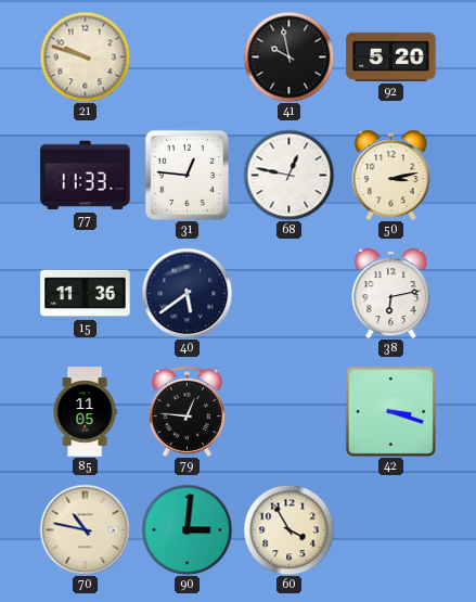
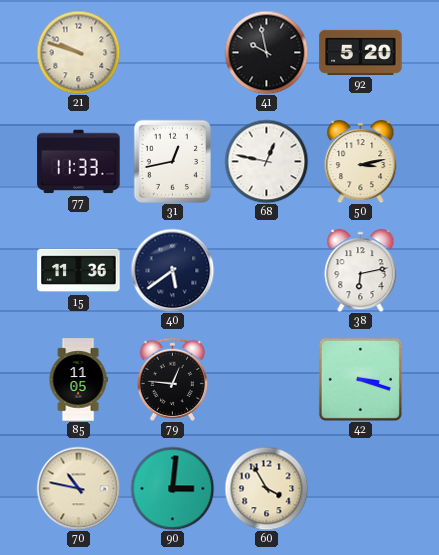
31: 12:46 -> 12:43
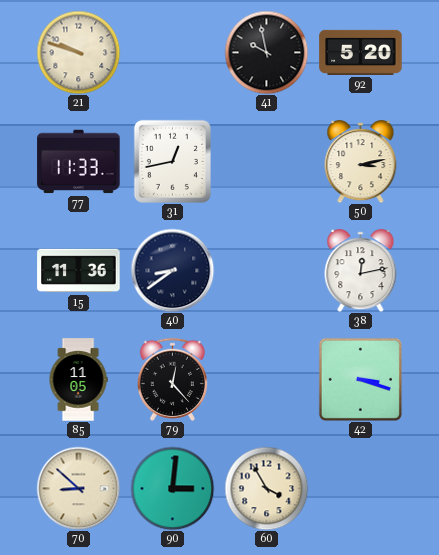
68: 12:47 -> none
40: 5:39 -> 8:39
38: 6:13 -> 12:13
79: 12:46 -> 12:23
70: 10:47 -> 8:52
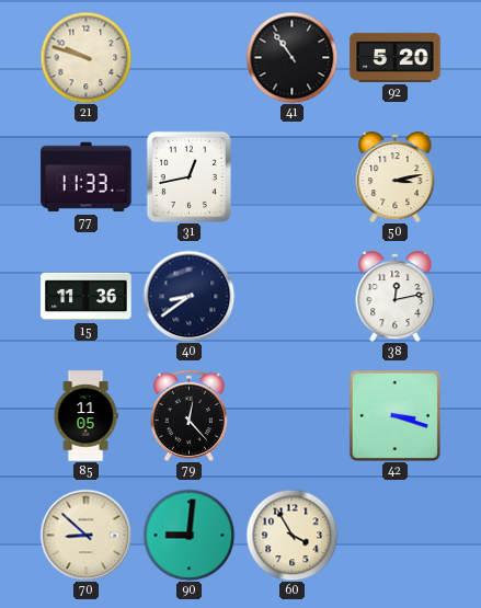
41: 9:58 -> 10:54
90: 3:01 -> 9:01
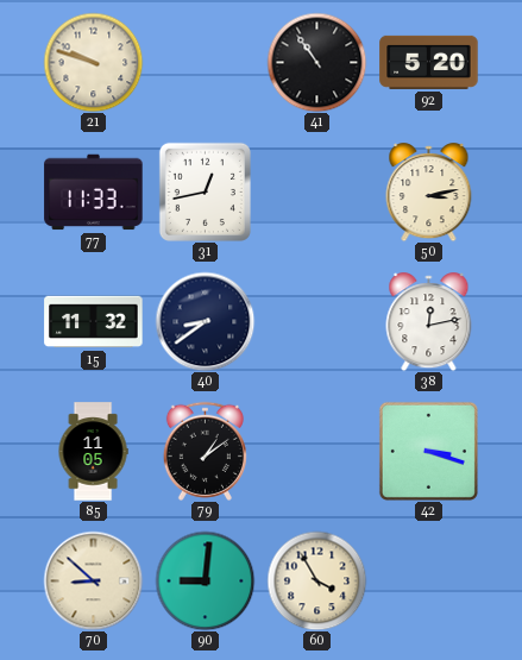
15: 11:36 -> 11:32
79: 12:23 -> 1:09
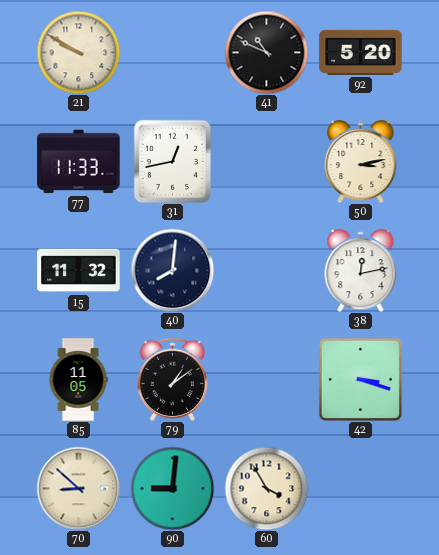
21: 9:48 -> 9:50
41: 10:54 -> 10:49
40: 8:39 -> 8:01
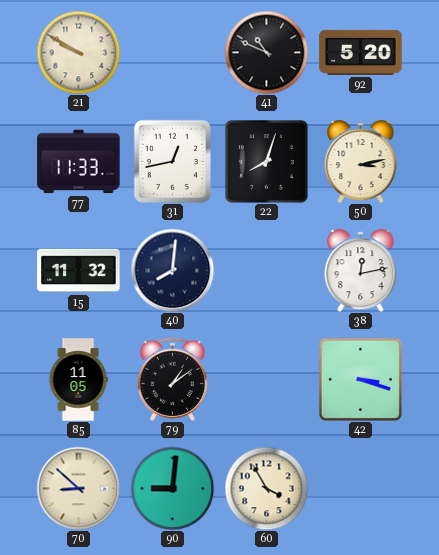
22: none -> 8:03
